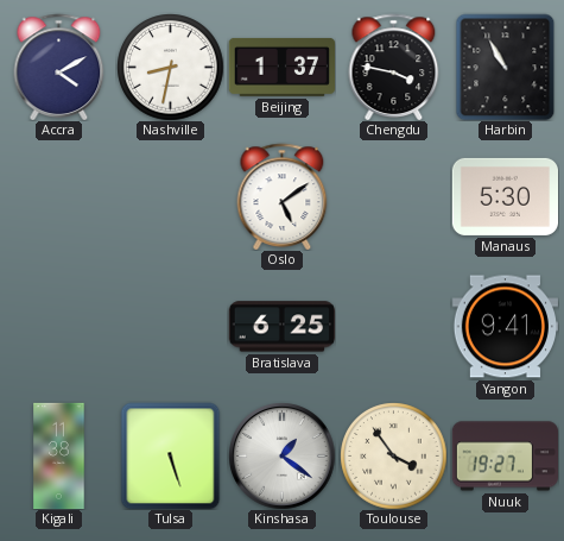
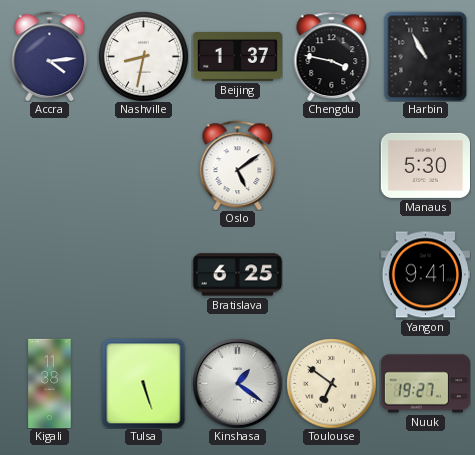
Accra: 4:10 -> 4:14
Toulouse: 3:54 -> 6:51
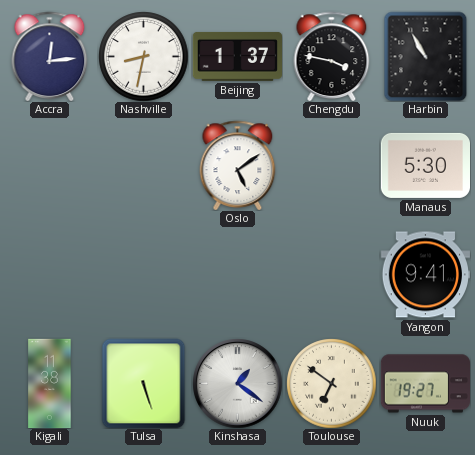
Accra: 4:14 -> 12:14
Bratislava: 6:25 -> none
